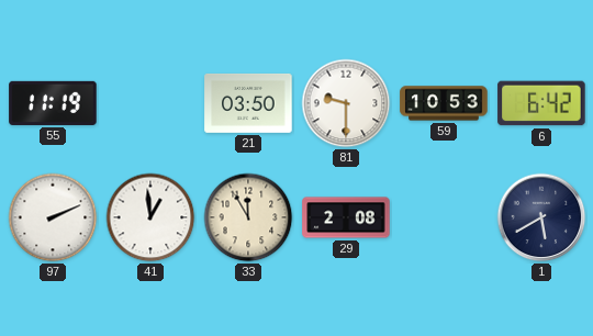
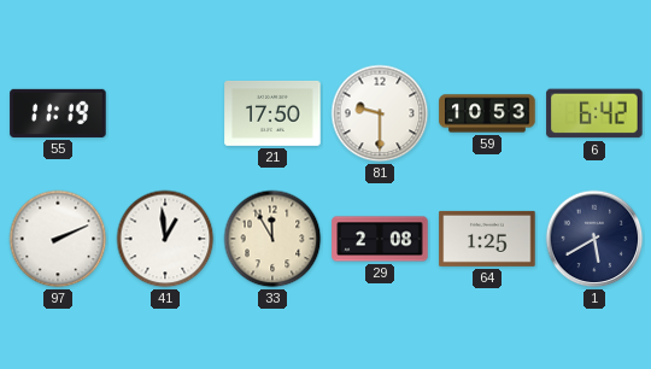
21: 03:50 -> 17:50
64: none -> 1:25
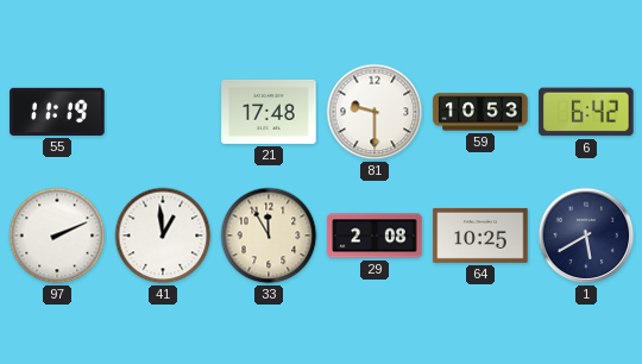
21: 17:50 -> 17:48
64: 1:25 -> 10:25
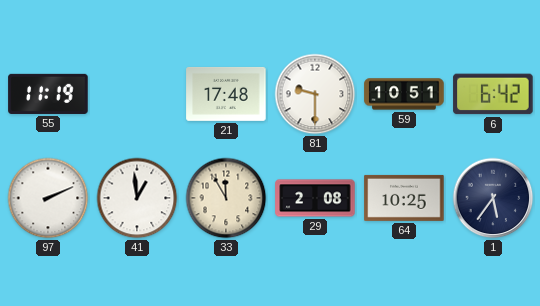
59: 10:53 -> 10:51
1: 5:40 -> 5:36
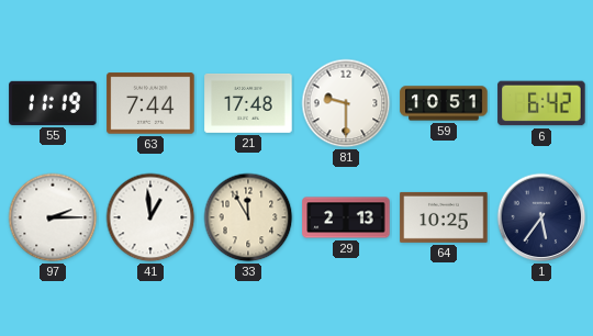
63: none -> 7:44
97: 2:11 -> 2:15
29: 2:08 -> 2:13
